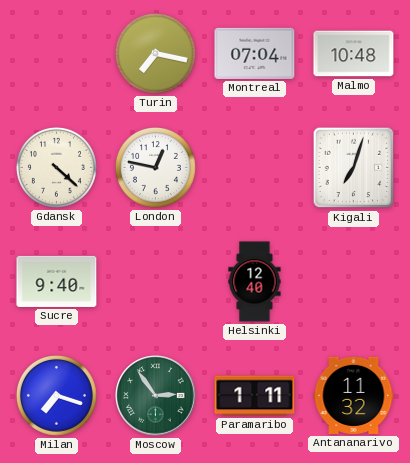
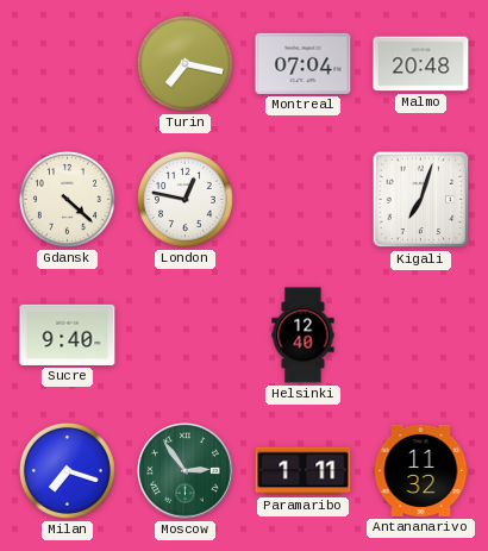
Malmo: 10:48 -> 20:48
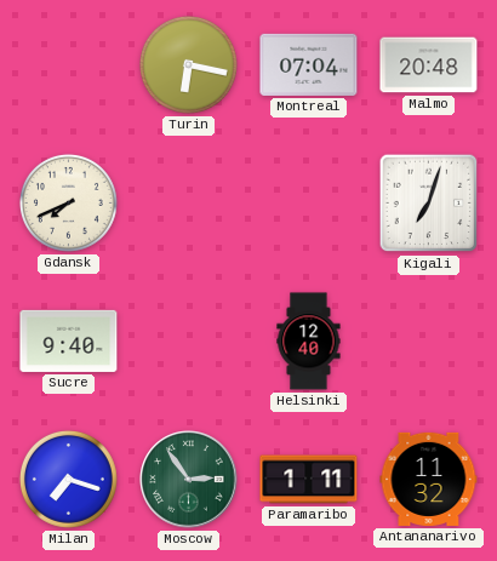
Turin: 7:17 -> 6:17
Gdansk: 4:22 -> 7:41
London: 12:47 -> none
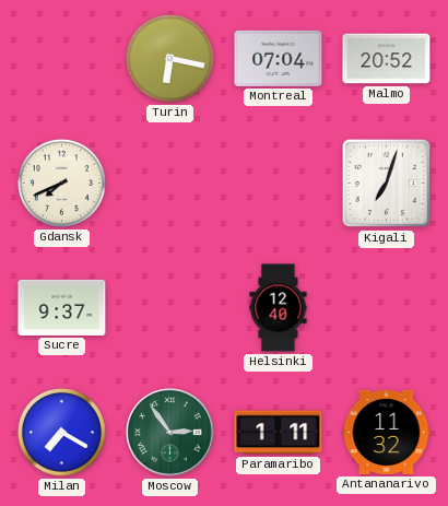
Malmo: 20:48 -> 20:52
Sucre: 9:40 -> 9:37
Milan: 7:18 -> 7:20
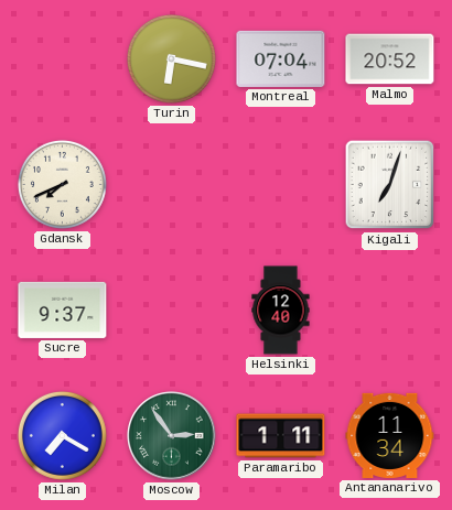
Antananarivo: 11:32 -> 11:34
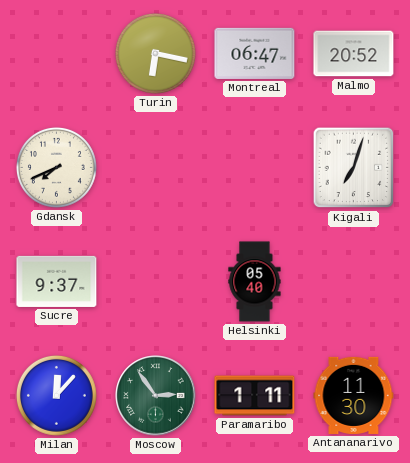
Montreal: 07:04 -> 06:47
Helsinki: 12:40 -> 05:40
Milan: 7:20 -> 12:07
Antananarivo: 11:34 -> 11:30
